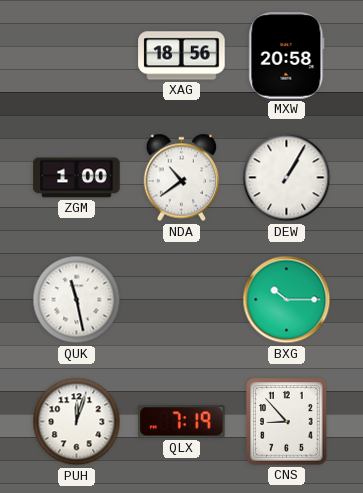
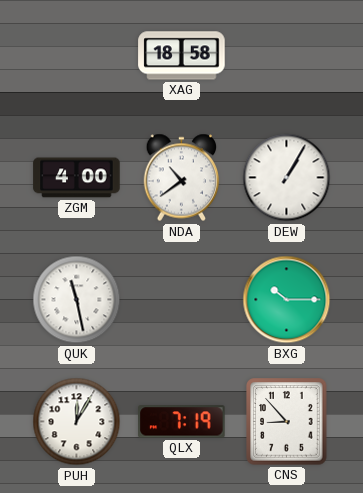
XAG: 18:56 -> 18:58
MXW: 20:58 -> none
ZGM: 1:00 -> 4:00
PUH: 12:03 -> 12:05
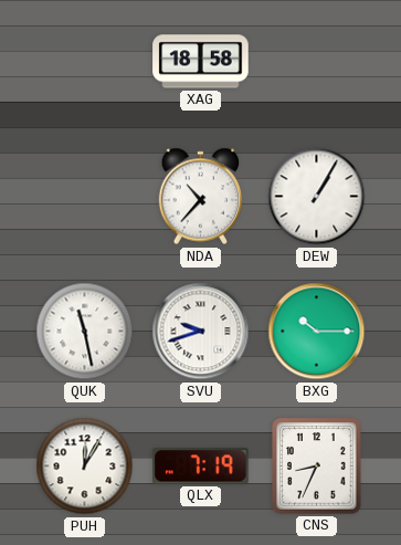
ZGM: 4:00 -> none
NDA: 10:39 -> 10:37
SVU: none -> 9:42
CNS: 8:53 -> 8:34
